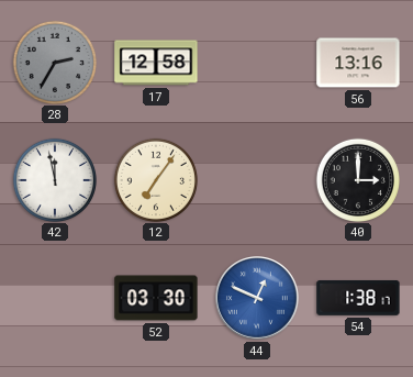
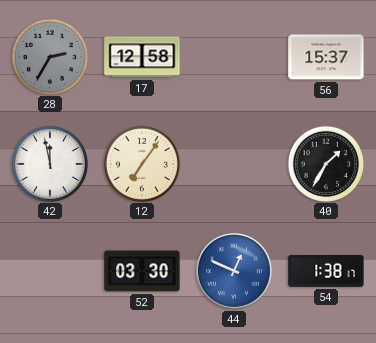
56: 13:16 -> 15:37
40: 3:00 -> 1:35
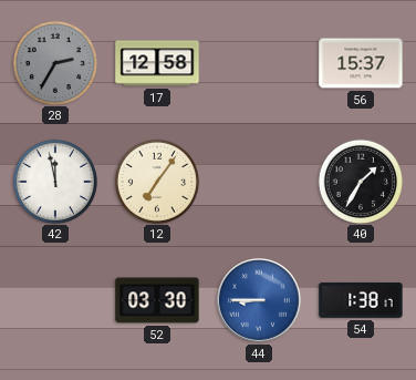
44: 12:49 -> 8:45
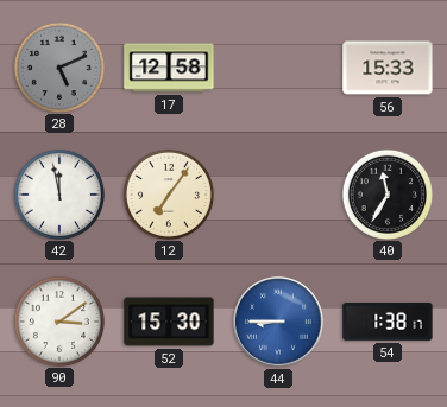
28: 2:35 -> 5:11
56: 15:37 -> 15:33
40: 1:35 -> 11:35
90: none -> 3:09
52: 03:30 -> 15:30
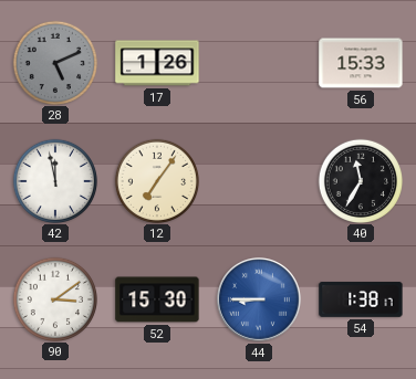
17: 12:58 -> 1:26
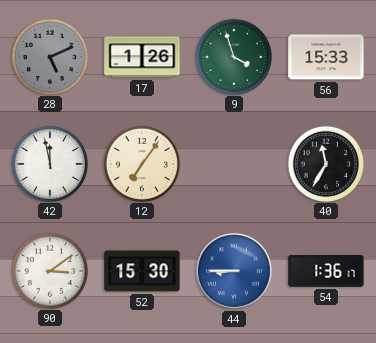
9: none -> 3:57
54: 1:38 -> 1:36
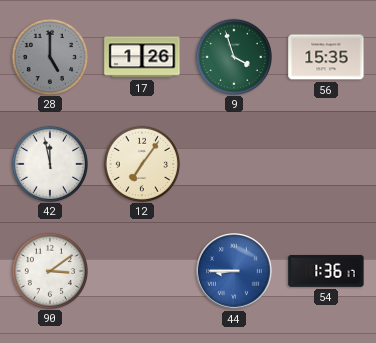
28: 5:11 -> 5:00
56: 15:33 -> 15:35
40: 11:35 -> none
52: 15:30 -> none
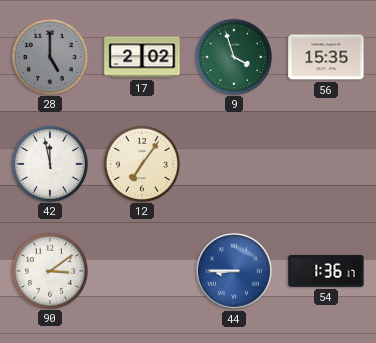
17: 1:26 -> 2:02
